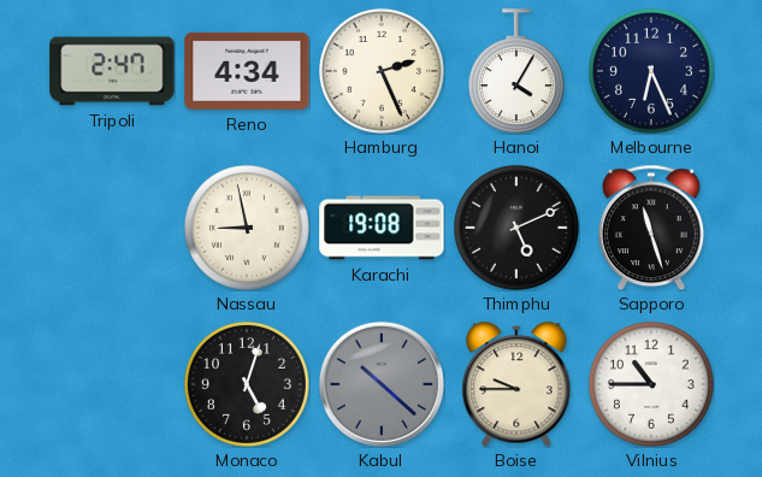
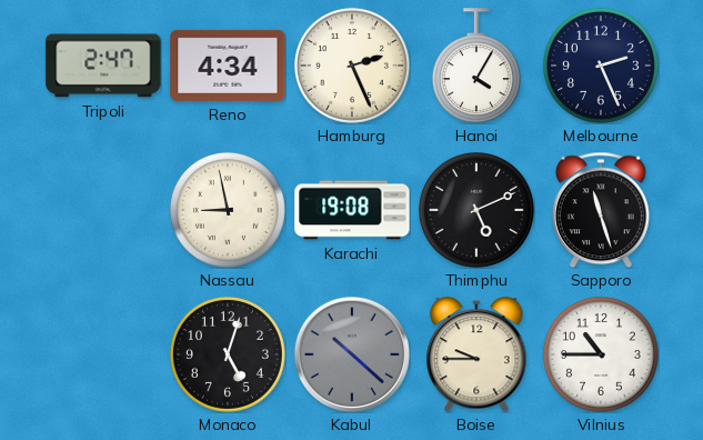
Melbourne: 6:26 -> 2:26
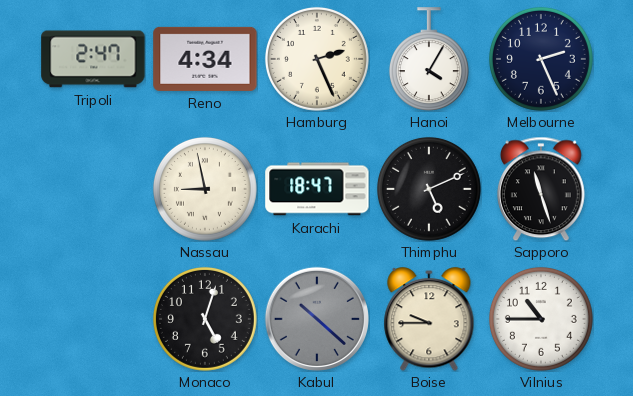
Karachi: 19:08 -> 18:47
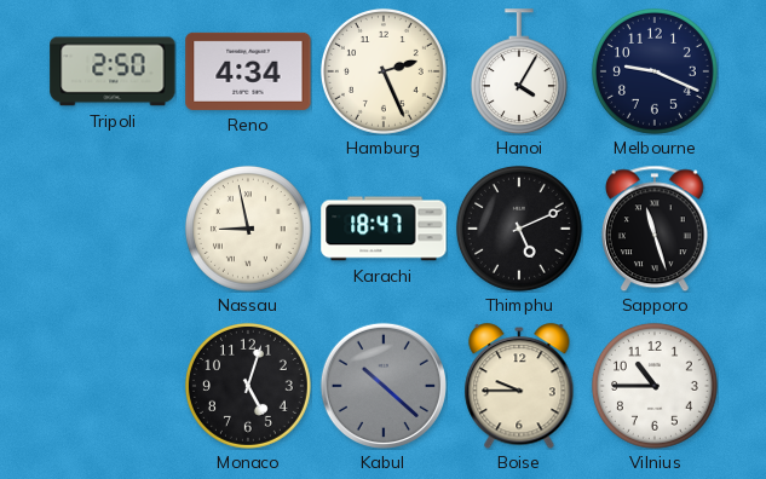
Tripoli: 2:47 -> 2:50
Melbourne: 2:26 -> 9:19
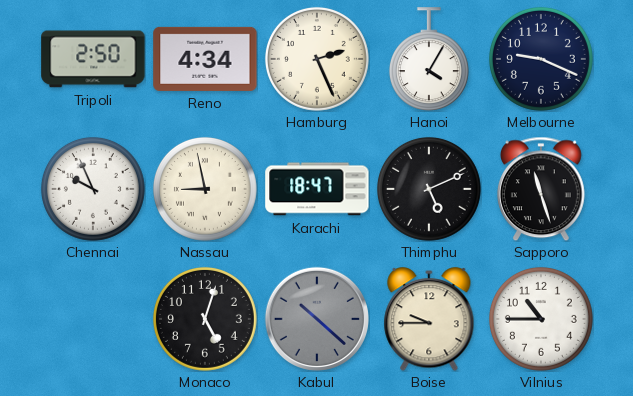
Chennai: none -> 9:56
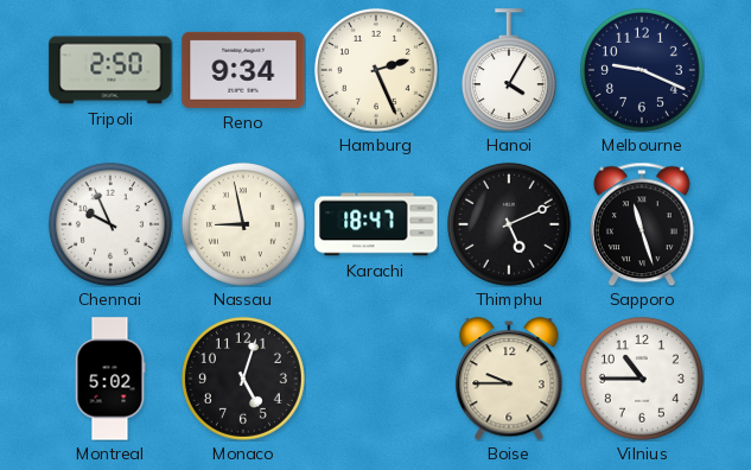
Reno: 4:34 -> 9:34
Montreal: none -> 5:02
Kabul: 10:22 -> none
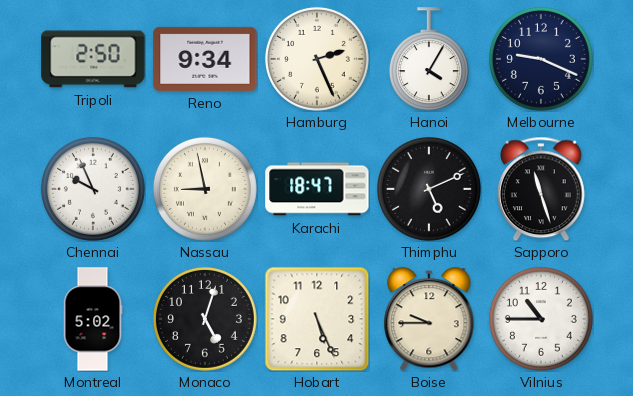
Hobart: none -> 5:26
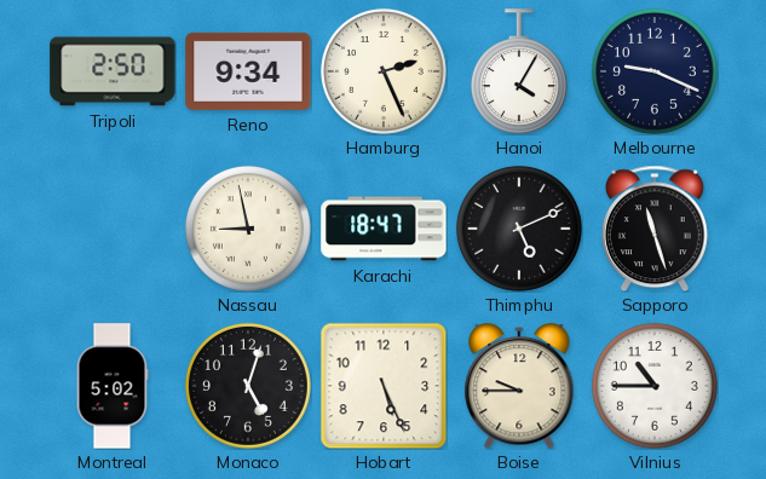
Chennai: 9:56 -> none
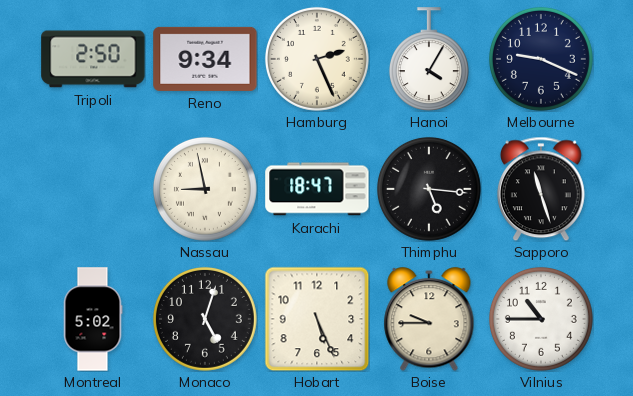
Thimphu: 5:11 -> 5:16
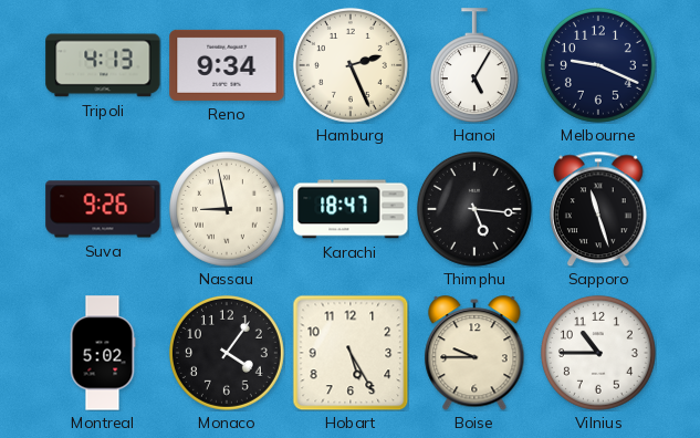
Tripoli: 2:50 -> 4:13
Hanoi: 4:05 -> 5:05
Suva: none -> 9:26
Monaco: 5:03 -> 4:06
Hobart: 5:26 -> 5:25
